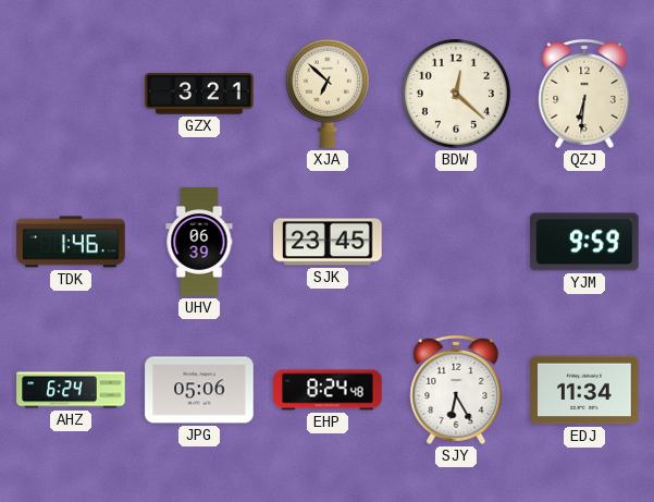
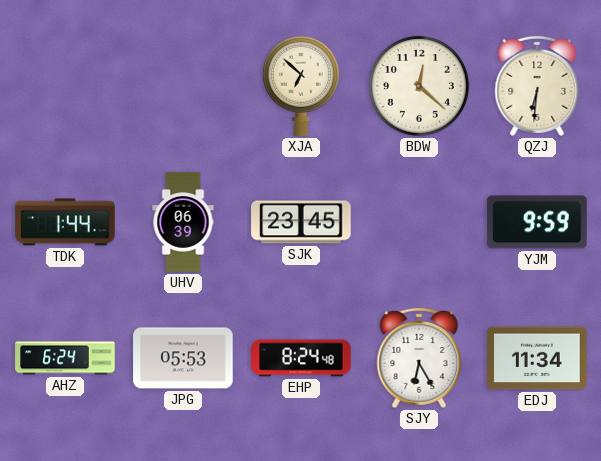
GZX: 3:21 -> none
TDK: 1:46 -> 1:44
JPG: 05:06 -> 05:53
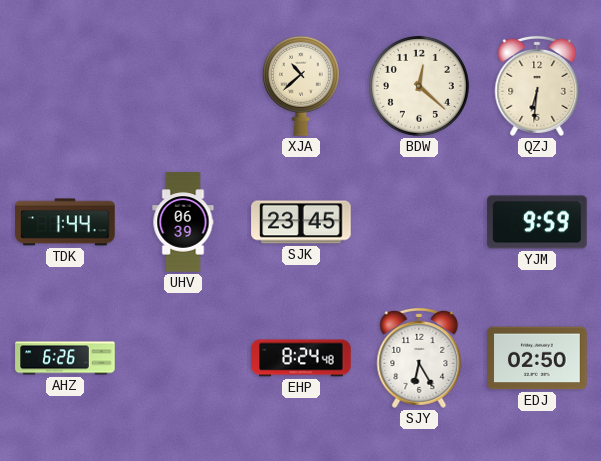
XJA: 6:52 -> 10:38
AHZ: 6:24 -> 6:26
JPG: 05:53 -> none
EDJ: 11:34 -> 02:50
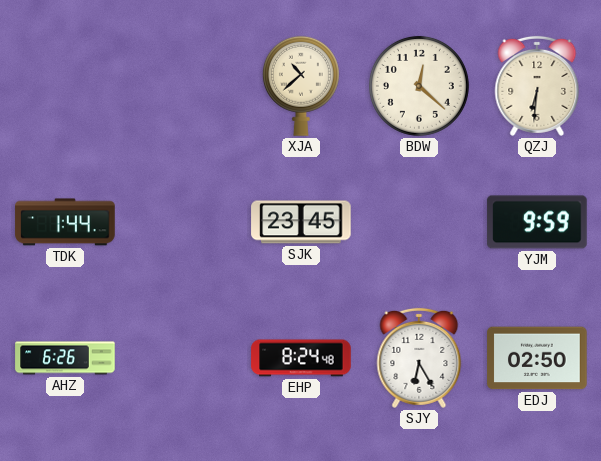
UHV: 06:39 -> none
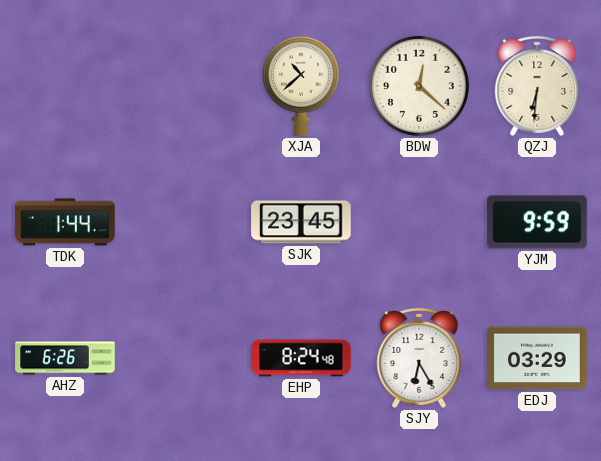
EDJ: 02:50 -> 03:29
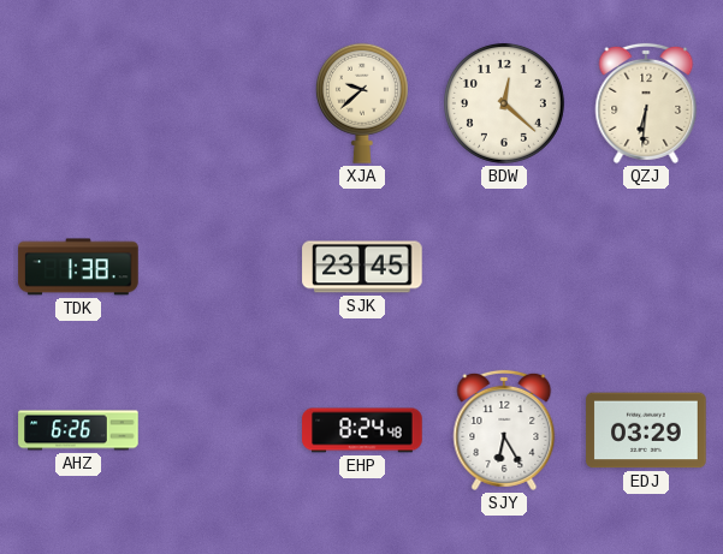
XJA: 10:38 -> 9:38
TDK: 1:44 -> 1:38
YJM: 9:59 -> none
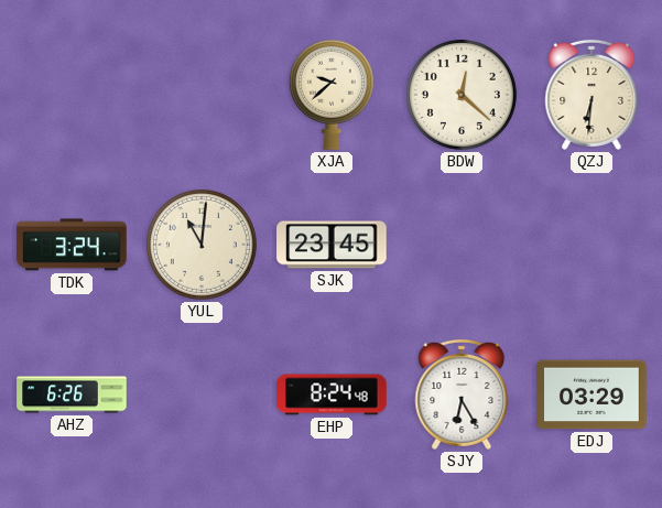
TDK: 1:38 -> 3:24
YUL: none -> 11:01
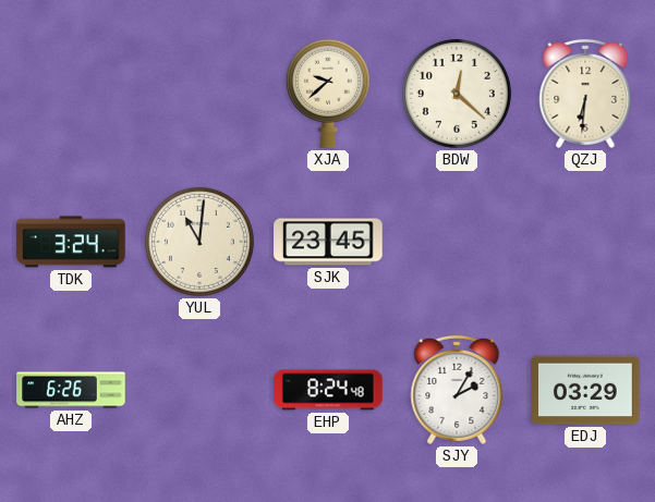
SJY: 6:25 -> 2:05
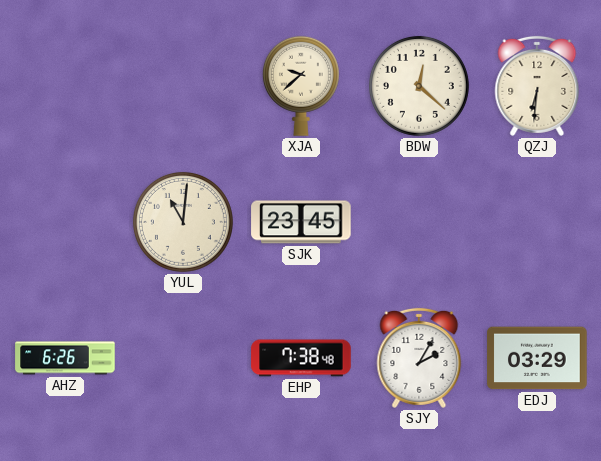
TDK: 3:24 -> none
EHP: 8:24 -> 7:38
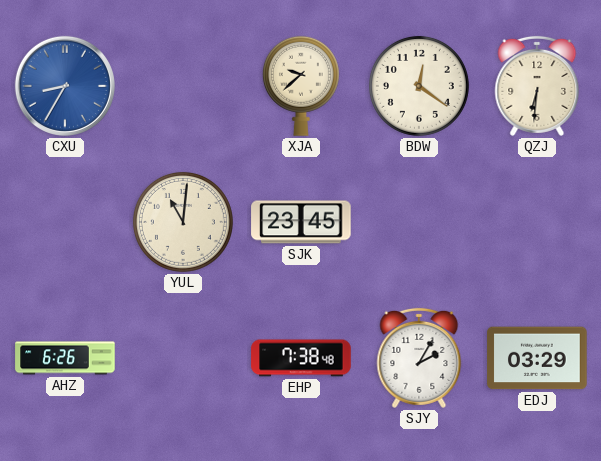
CXU: none -> 8:35
BDW: 12:22 -> 12:21
